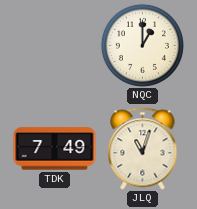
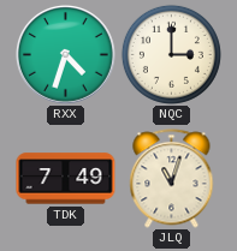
RXX: none -> 4:33
NQC: 1:00 -> 3:00
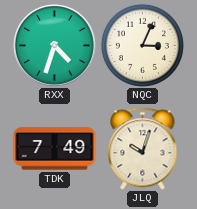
NQC: 3:00 -> 3:04
JLQ: 11:03 -> 10:03
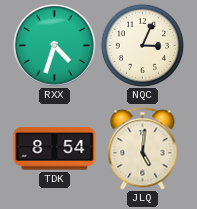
TDK: 7:49 -> 8:54
JLQ: 10:03 -> 5:01
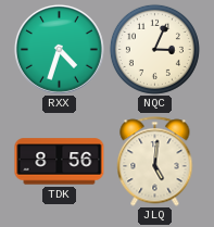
TDK: 8:54 -> 8:56
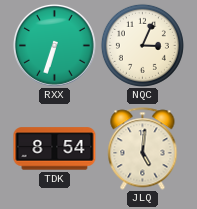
RXX: 4:33 -> 6:33
TDK: 8:56 -> 8:54
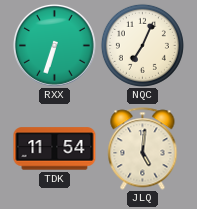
NQC: 3:04 -> 7:04
TDK: 8:54 -> 11:54
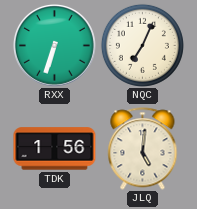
TDK: 11:54 -> 1:56
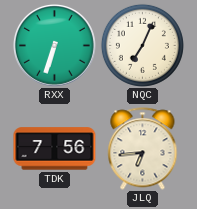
TDK: 1:56 -> 7:56
JLQ: 5:01 -> 6:44
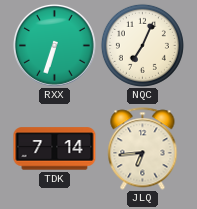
TDK: 7:56 -> 7:14
